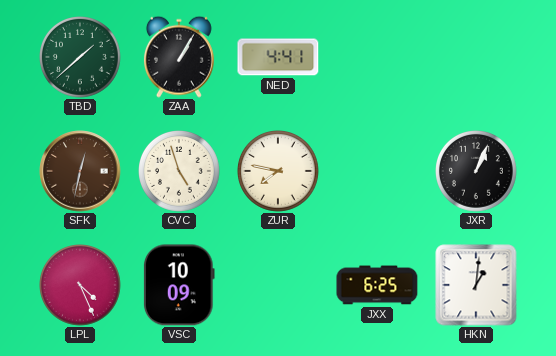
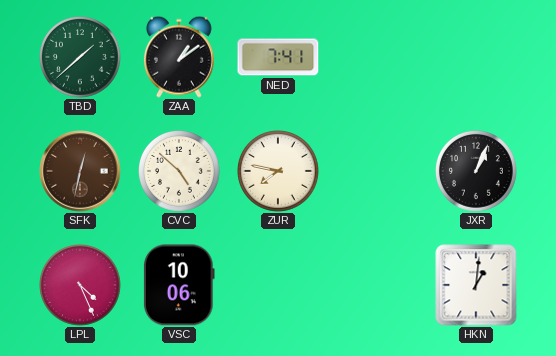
ZAA: 1:05 -> 1:09
NED: 4:41 -> 7:41
CVC: 4:57 -> 4:52
VSC: 10:09 -> 10:06
JXX: 6:25 -> none
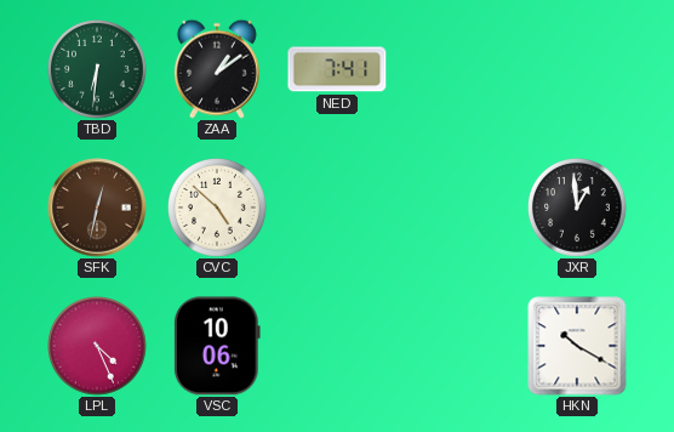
TBD: 1:38 -> 6:31
ZUR: 7:47 -> none
JXR: 1:04 -> 12:59
HKN: 1:01 -> 10:20
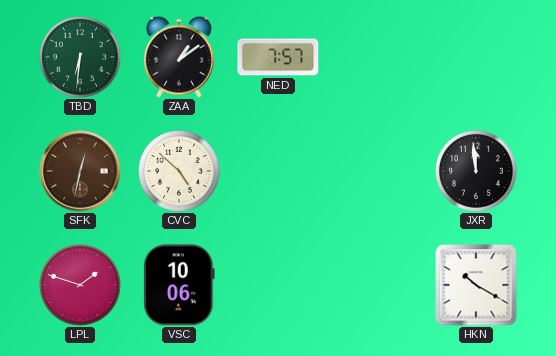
NED: 7:41 -> 7:57
JXR: 12:59 -> 11:59
LPL: 4:26 -> 1:48
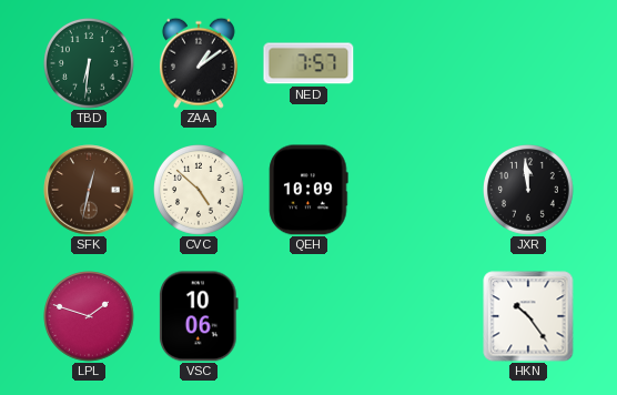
QEH: none -> 10:09
HKN: 10:20 -> 10:24
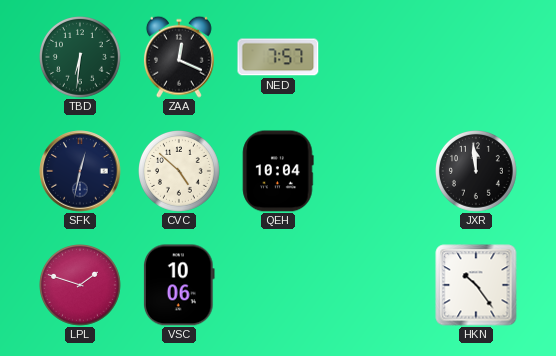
ZAA: 1:09 -> 12:19
SFK dial: brown -> navy
QEH: 10:09 -> 10:04
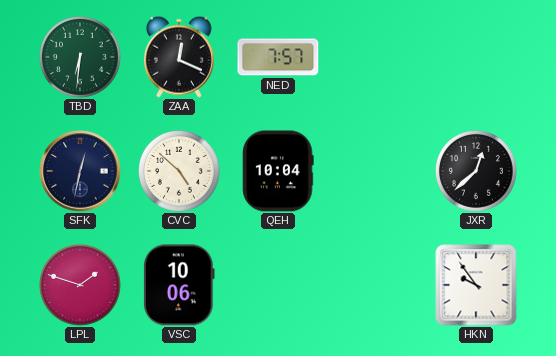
JXR: 11:59 -> 12:38
HKN: 10:24 -> 9:54
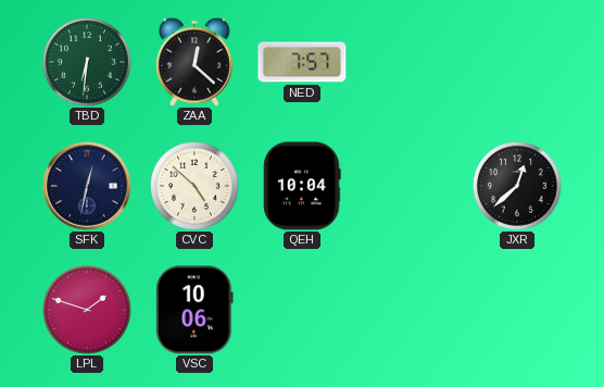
ZAA: 12:19 -> 12:22
HKN: 9:54 -> none
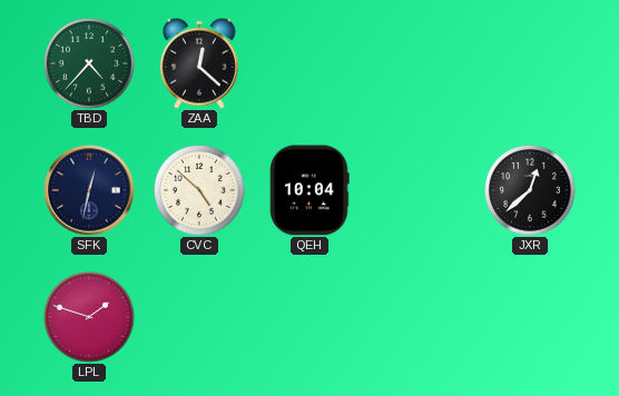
TBD: 6:31 -> 4:37
NED: 7:57 -> none
VSC: 10:06 -> none
